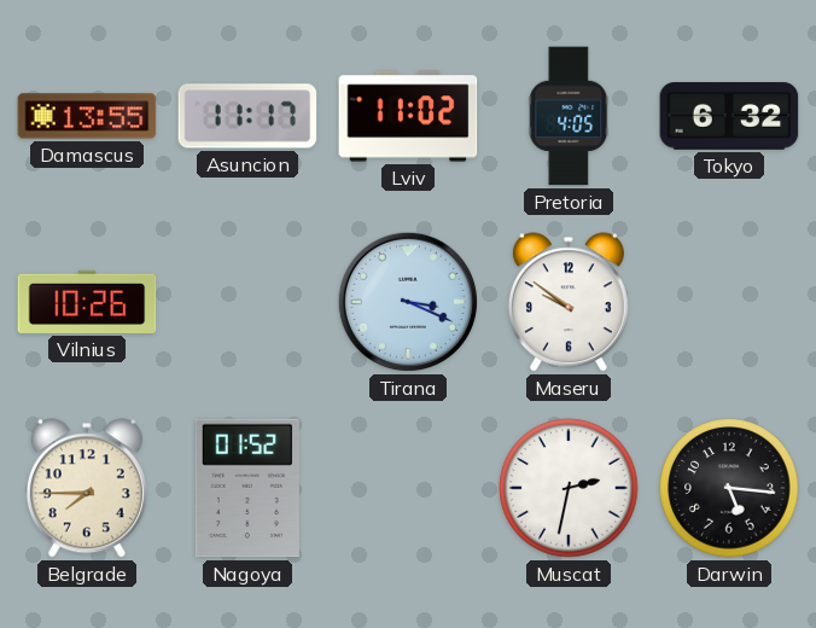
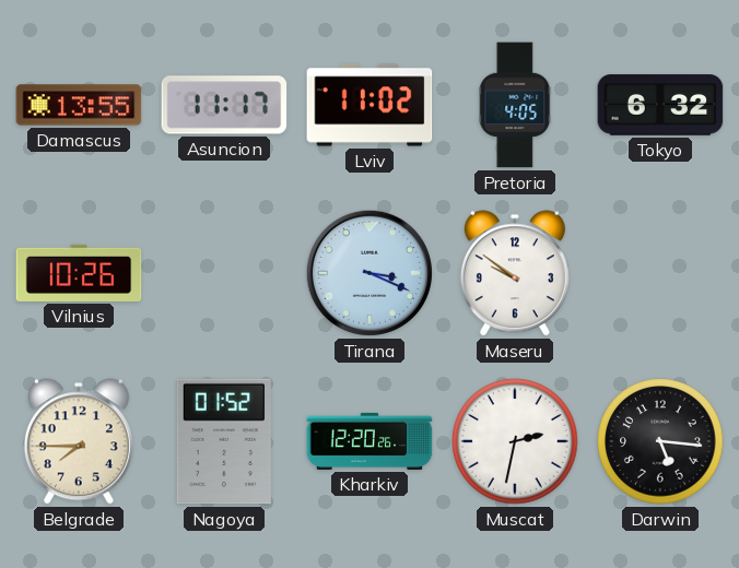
Kharkiv: none -> 12:20
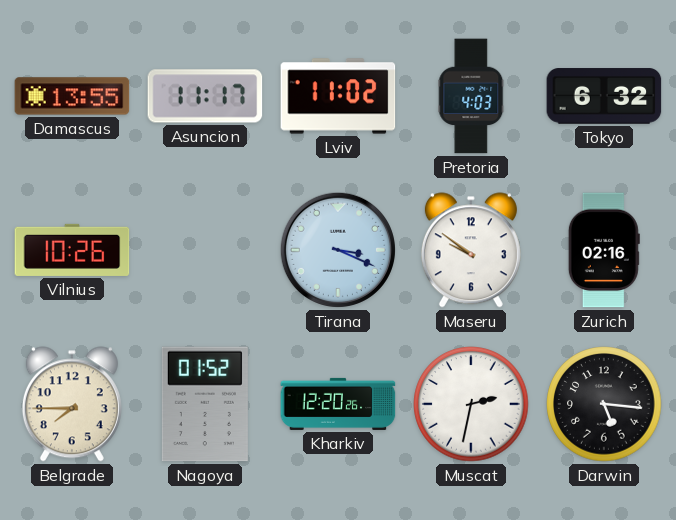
Pretoria: 4:05 -> 4:03
Zurich: none -> 02:16
